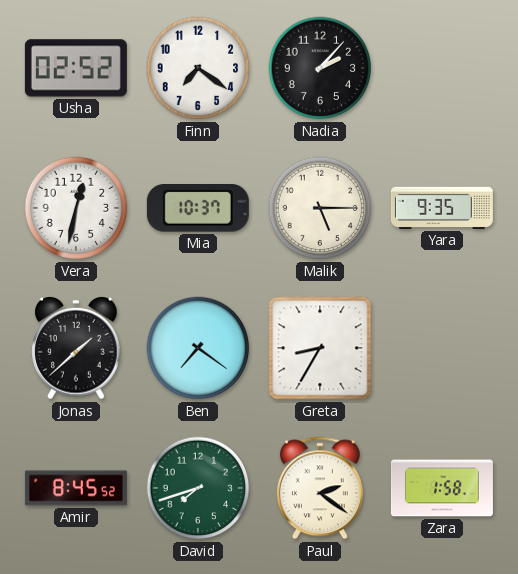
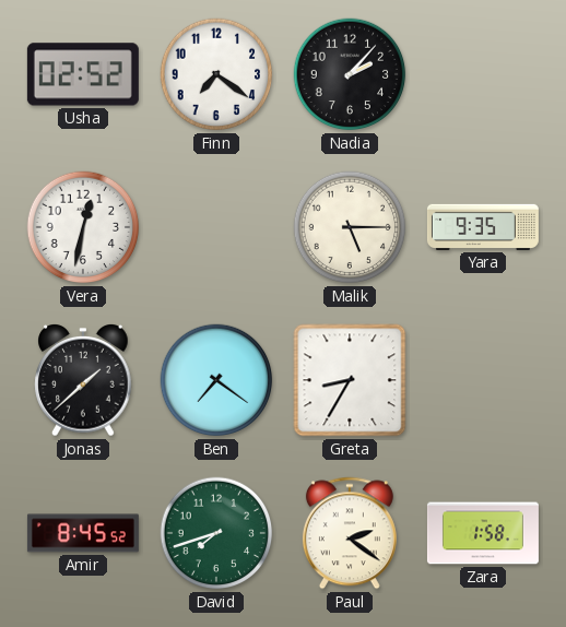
Mia: 10:37 -> none
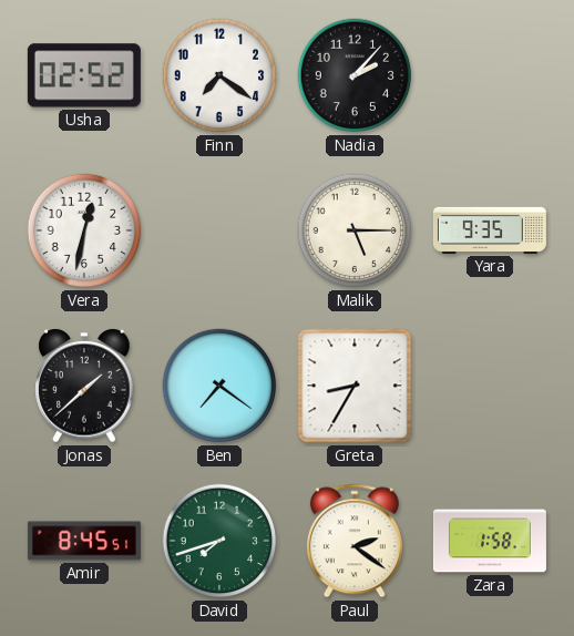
Amir: 8:45:52 -> 8:45:51
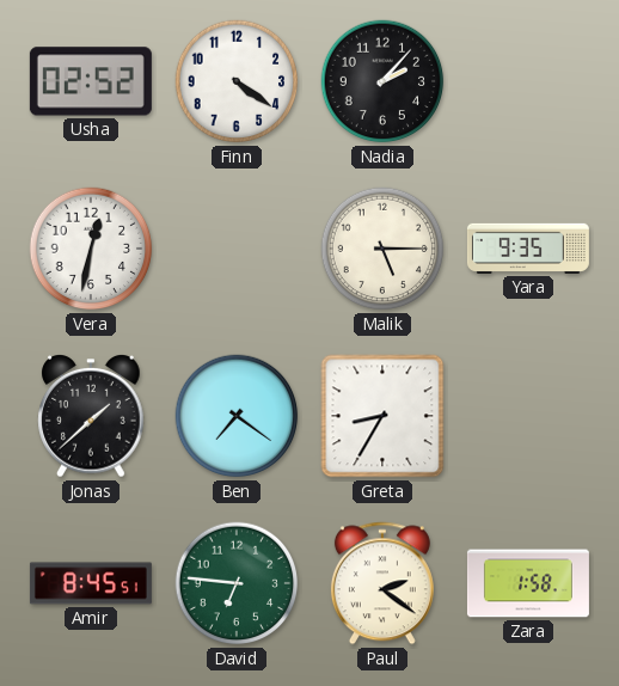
Finn: 7:21 -> 4:21
David: 7:42 -> 6:46
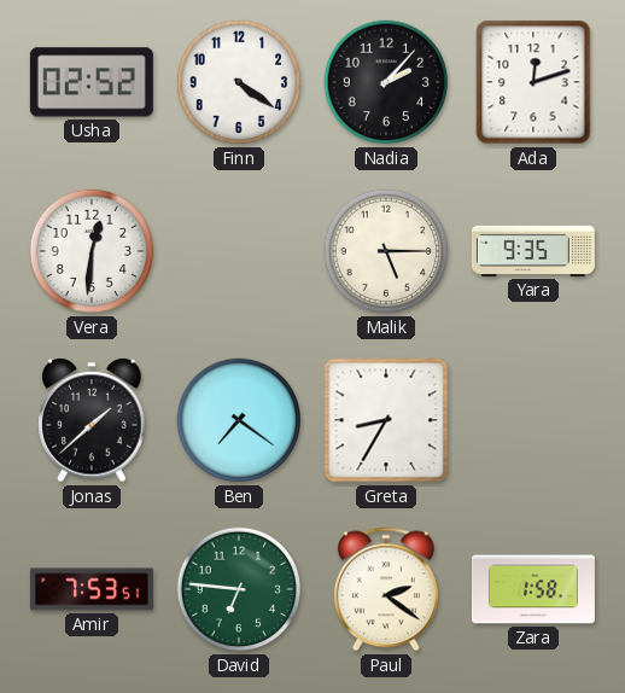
Ada: none -> 12:12
Vera: 12:32 -> 12:31
Amir: 8:45 -> 7:53
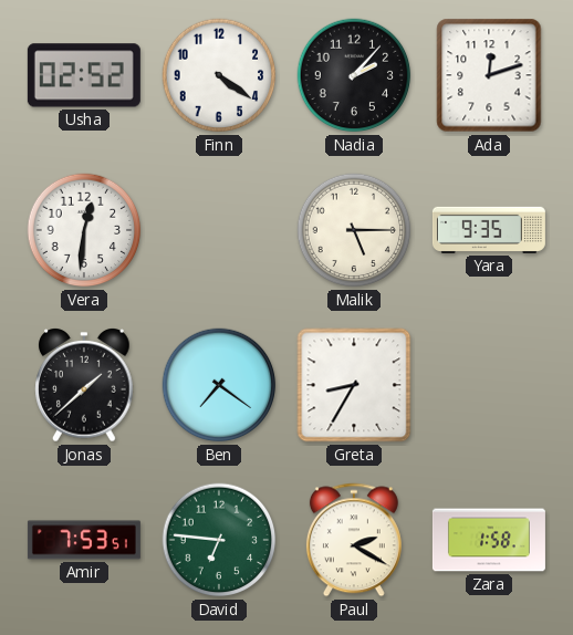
Paul: 2:21 -> 2:20
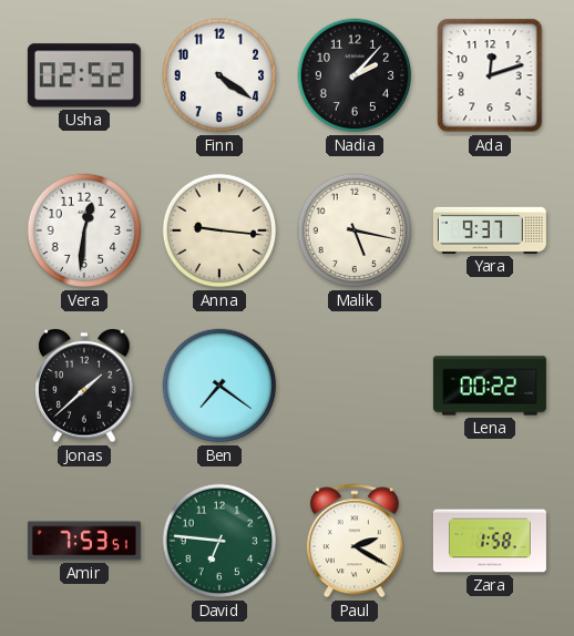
Anna: none -> 9:16
Malik: 5:15 -> 5:17
Yara: 9:35 -> 9:37
Greta: 8:35 -> none
Lena: none -> 00:22
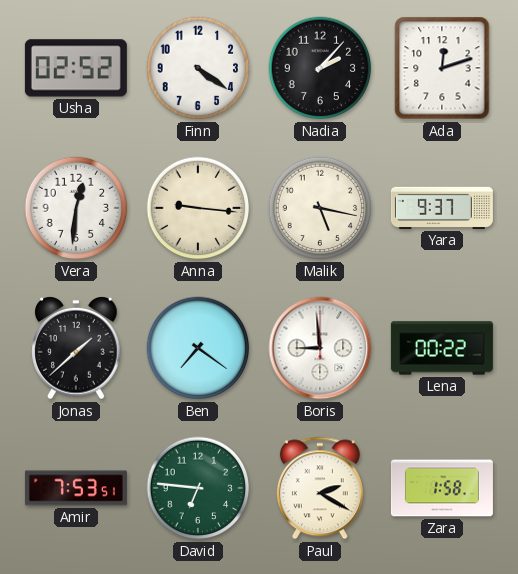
Boris: none -> 8:59
